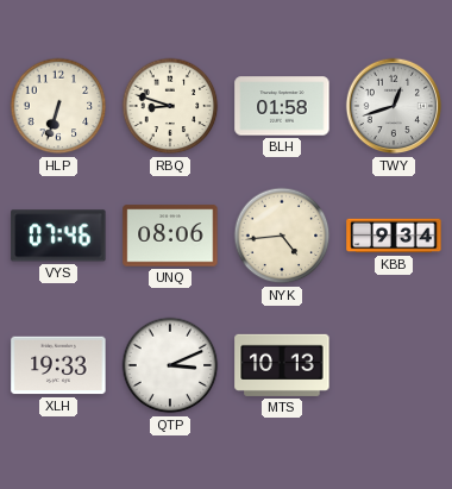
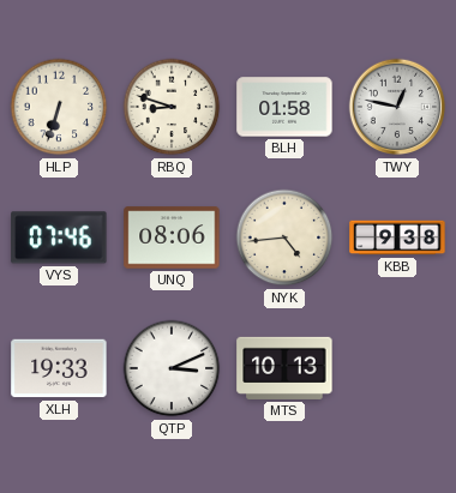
TWY: 12:42 -> 12:47
KBB: 9:34 -> 9:38
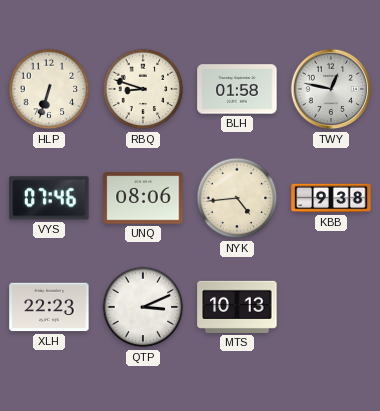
XLH: 19:33 -> 22:23
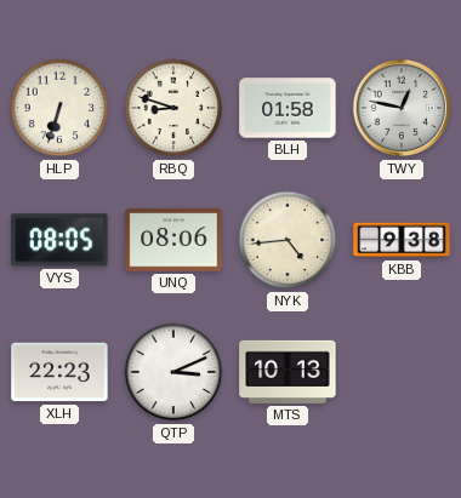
VYS: 07:46 -> 08:05
